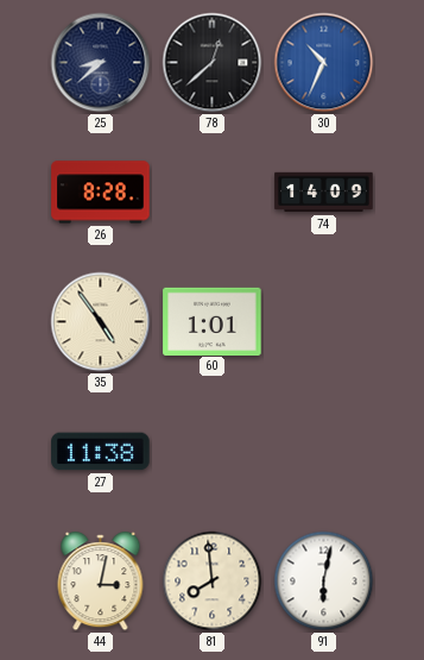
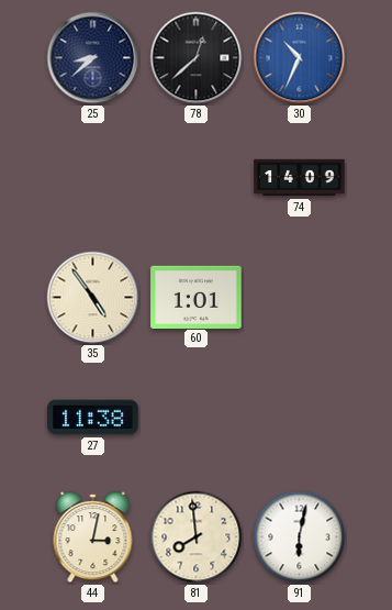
26: 8:28 -> none
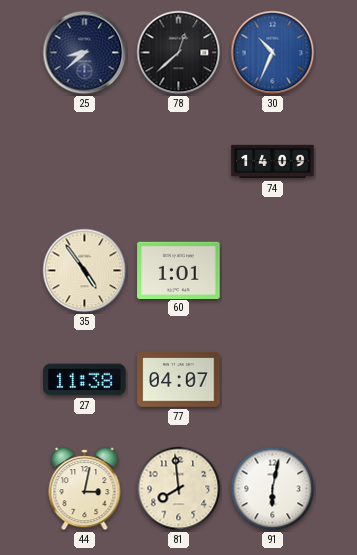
77: none -> 04:07
